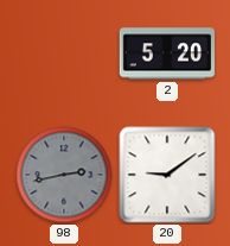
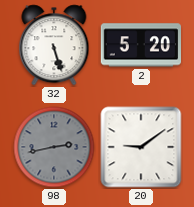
32: none -> 5:27
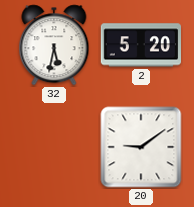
32: 5:27 -> 5:32
98: 2:43 -> none
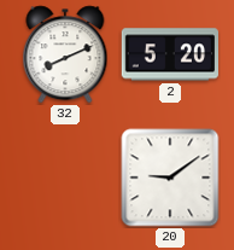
32: 5:32 -> 8:11
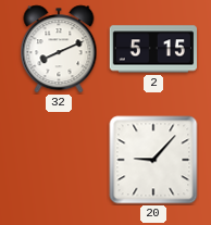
2: 5:20 -> 5:15
20: 9:09 -> 9:07
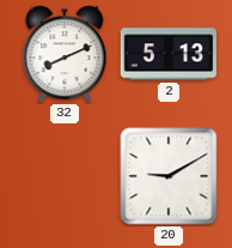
2: 5:15 -> 5:13
20: 9:07 -> 9:10
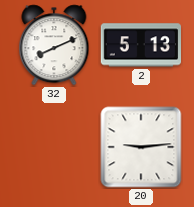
20: 9:10 -> 9:14
